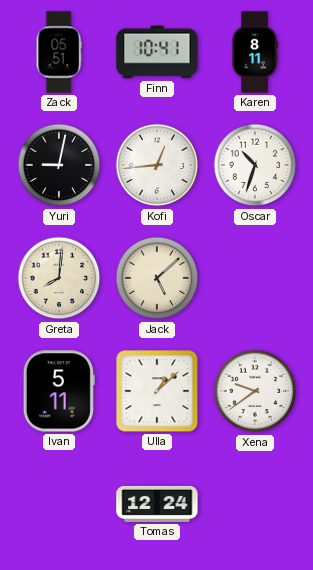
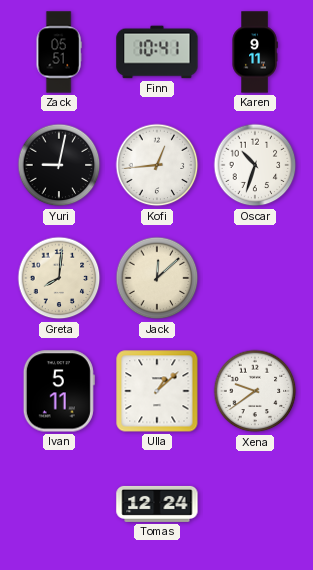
Karen: 8:11 -> 9:11
Jack: 5:08 -> 12:08
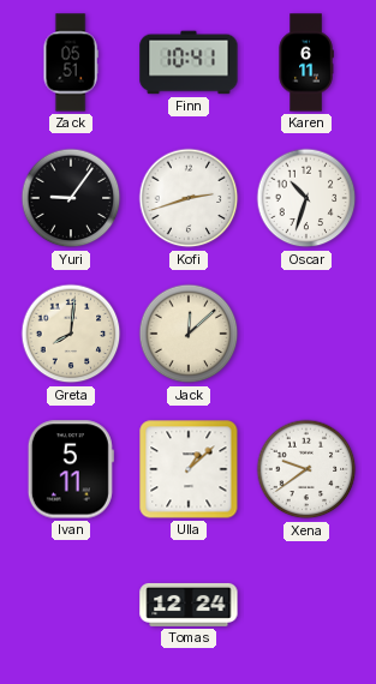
Karen: 9:11 -> 6:11
Yuri: 9:02 -> 9:06
Kofi: 12:44 -> 2:42
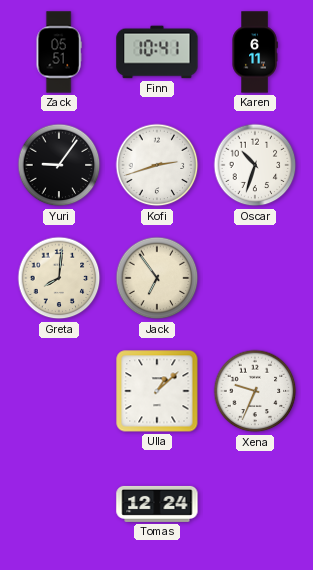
Jack: 12:08 -> 6:54
Ivan: 5:11 -> none
Xena: 9:39 -> 9:34
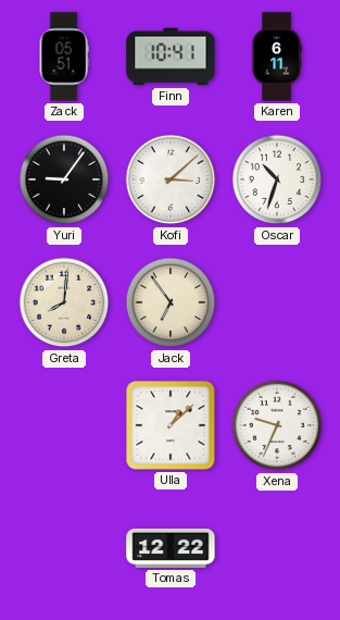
Kofi: 2:42 -> 3:08
Tomas: 12:24 -> 12:22
